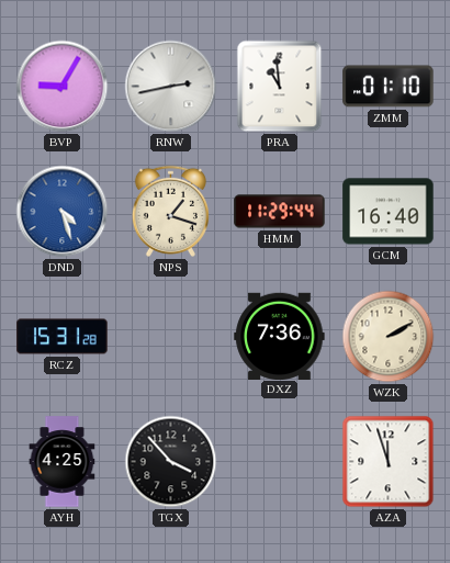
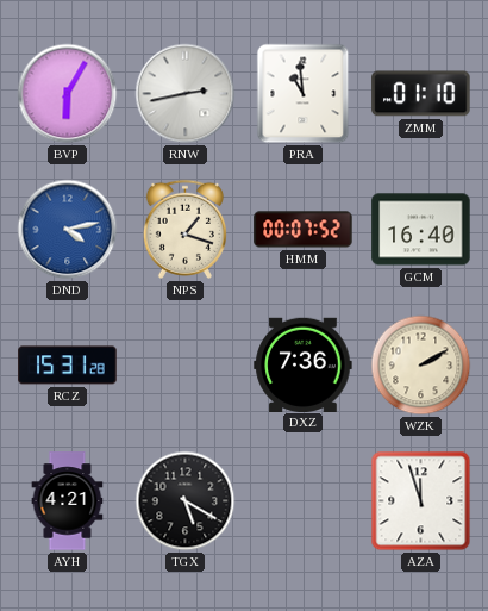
BVP: 9:05 -> 6:05
DND: 4:27 -> 4:13
HMM: 11:29 -> 00:07
AYH: 4:25 -> 4:21
TGX: 3:53 -> 5:20
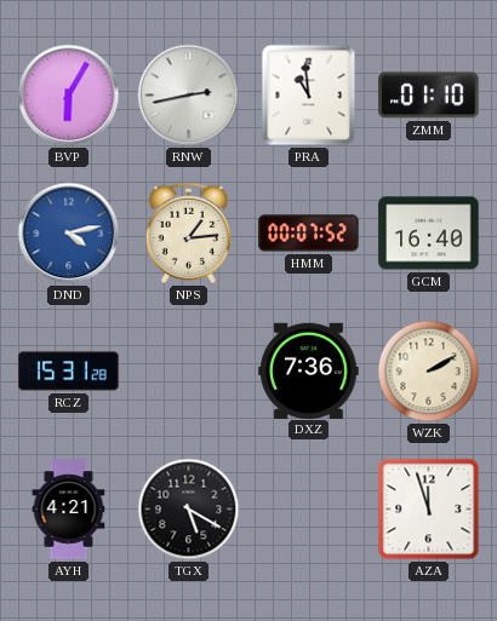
NPS: 1:18 -> 1:14
